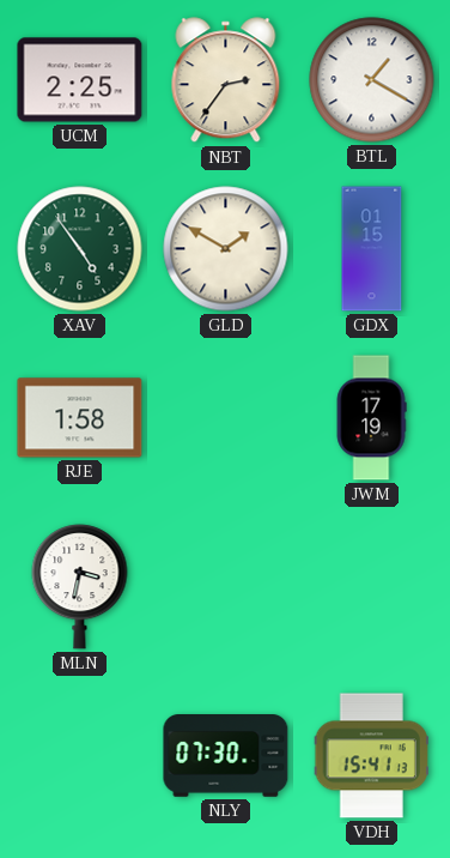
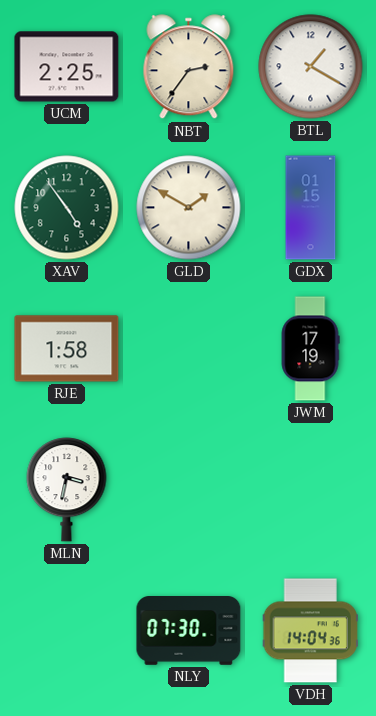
VDH: 15:41 -> 14:04
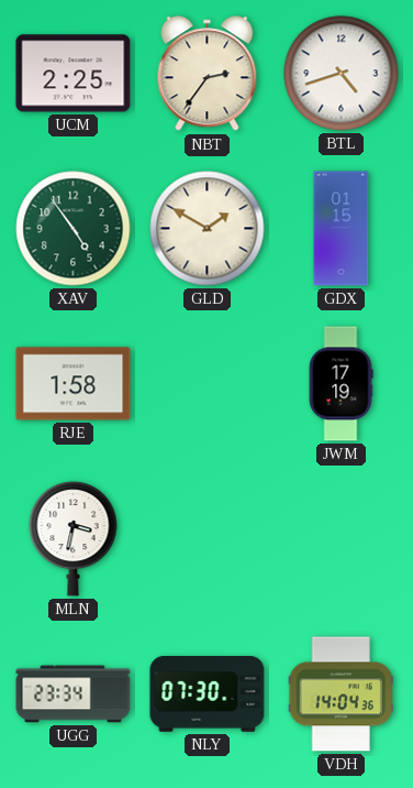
BTL: 1:20 -> 4:42
UGG: none -> 23:34
